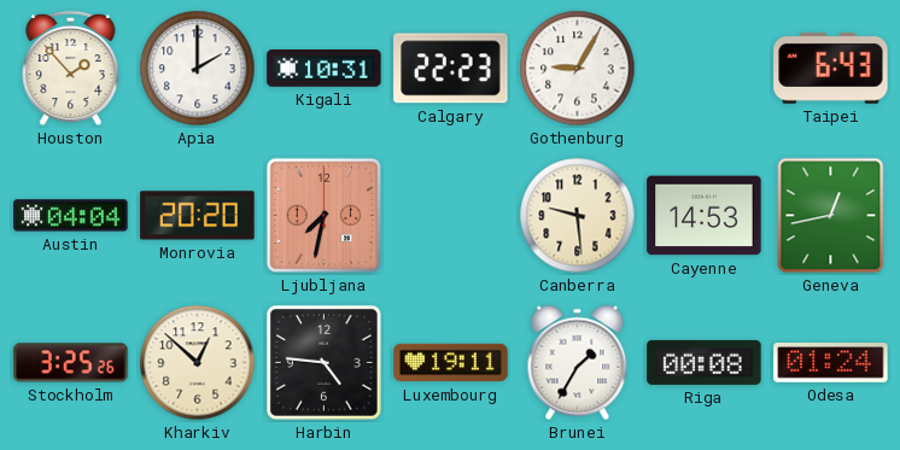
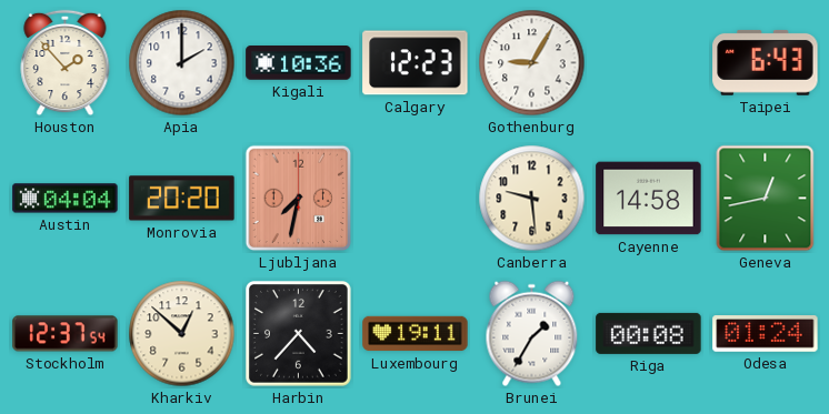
Kigali: 10:31 -> 10:36
Calgary: 22:23 -> 12:23
Cayenne: 14:53 -> 14:58
Stockholm: 3:25 -> 12:37
Harbin: 4:46 -> 4:37
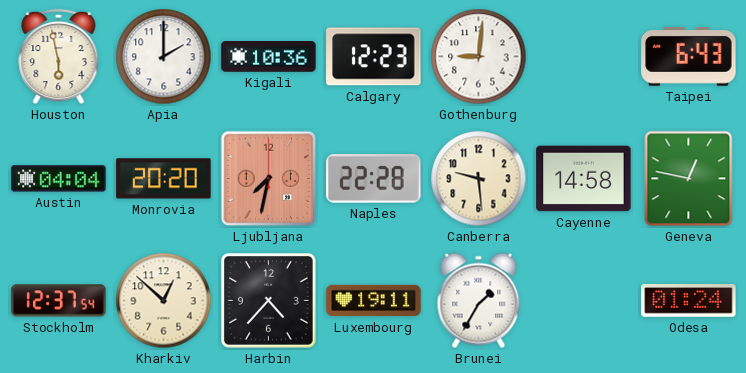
Houston: 1:53 -> 5:58
Gothenburg: 9:05 -> 9:01
Naples: none -> 22:28
Geneva: 12:43 -> 12:47
Riga: 00:08 -> none
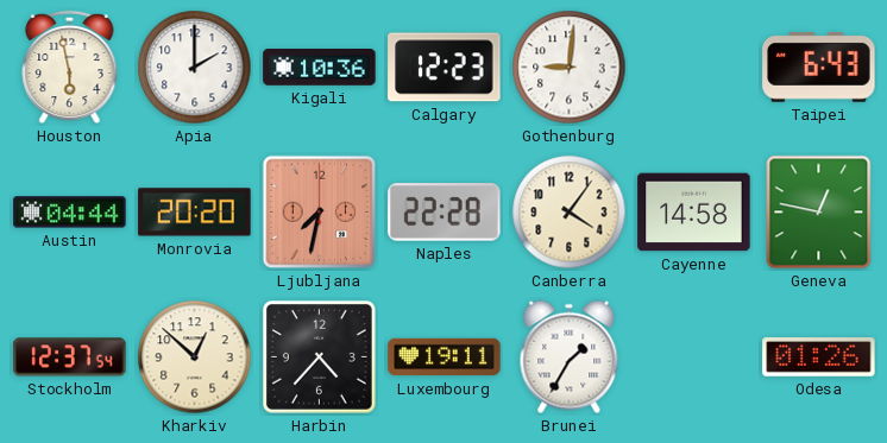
Austin: 04:04 -> 04:44
Canberra: 9:29 -> 4:06
Odesa: 01:24 -> 01:26
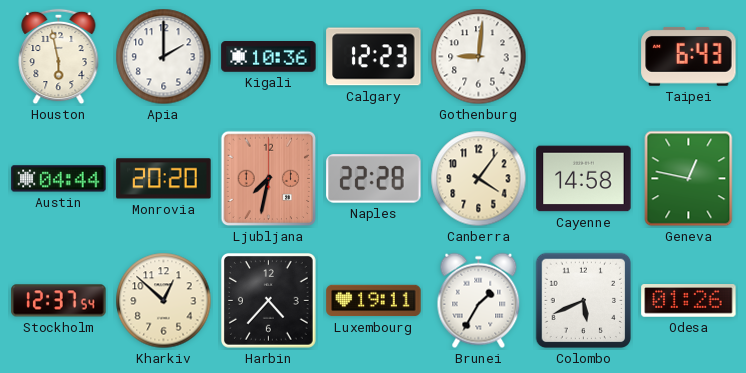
Colombo: none -> 5:41
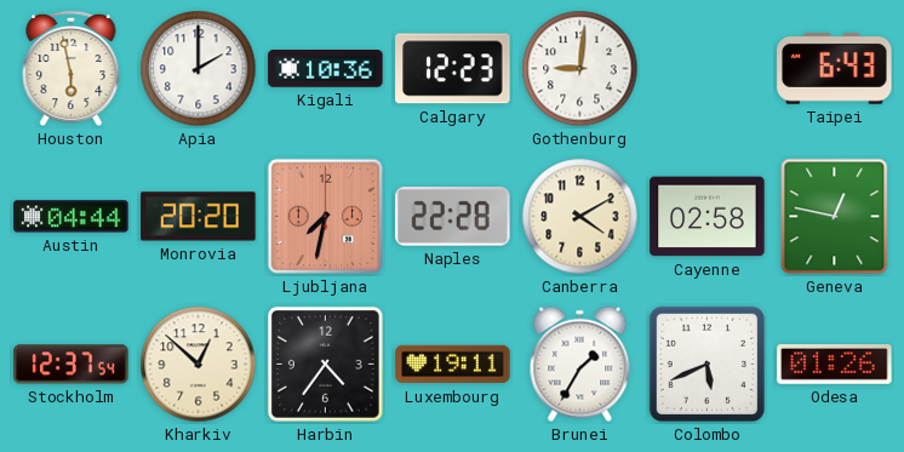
Canberra: 4:06 -> 4:10
Cayenne: 14:58 -> 02:58
Harbin: 4:37 -> 4:36
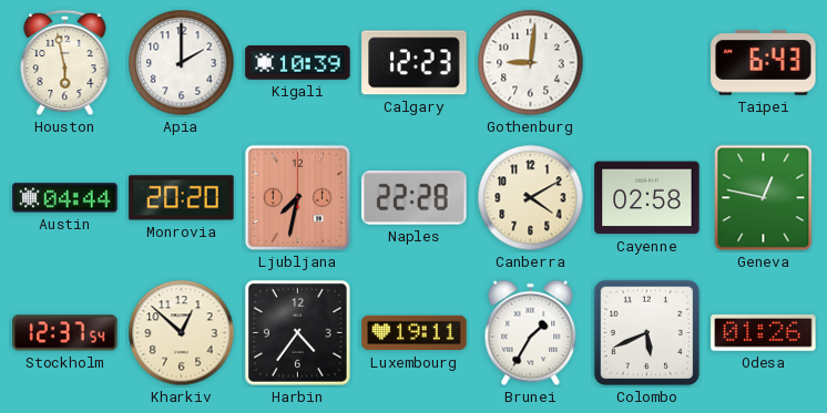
Kigali: 10:36 -> 10:39
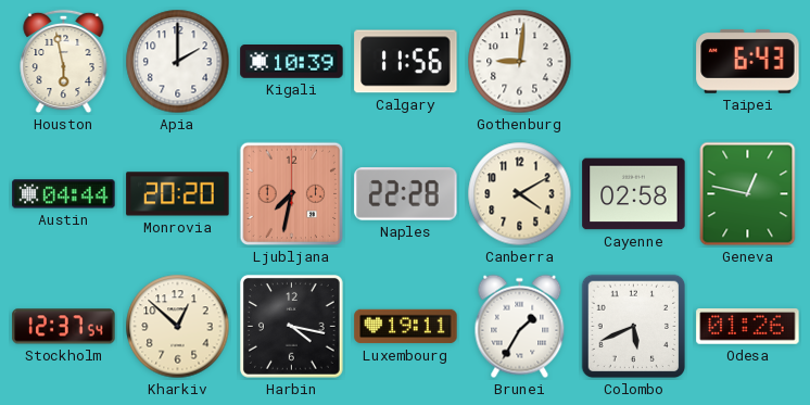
Calgary: 12:23 -> 11:56
Harbin: 4:36 -> 4:17
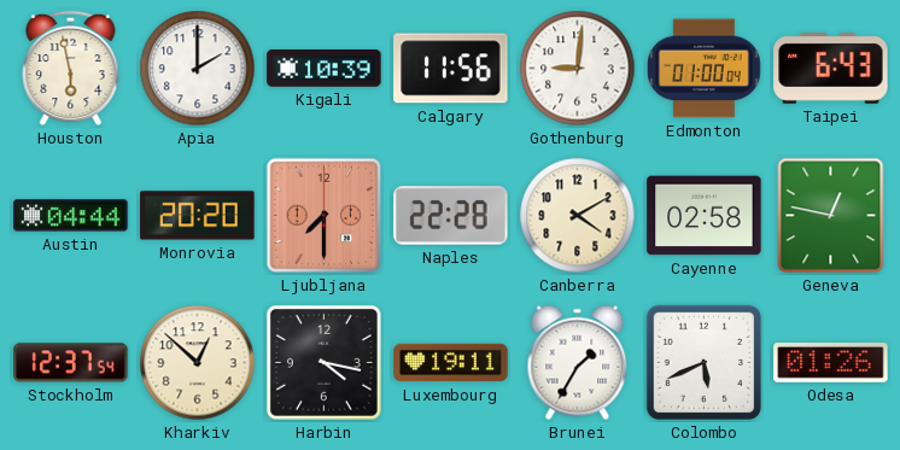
Edmonton: none -> 01:00
Ljubljana: 7:32 -> 7:30
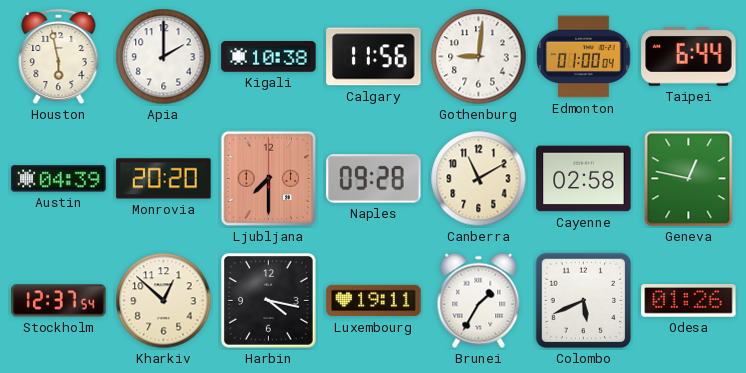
Kigali: 10:39 -> 10:38
Taipei: 6:43 -> 6:44
Austin: 04:44 -> 04:39
Naples: 22:28 -> 09:28
Canberra: 4:10 -> 11:10
